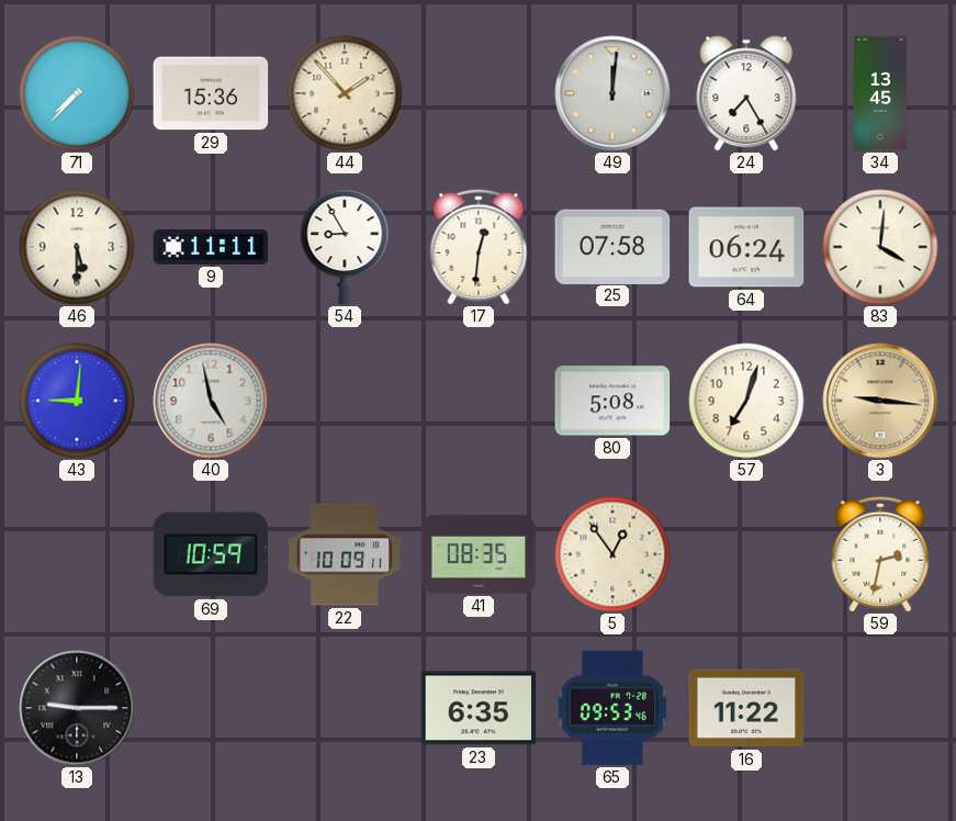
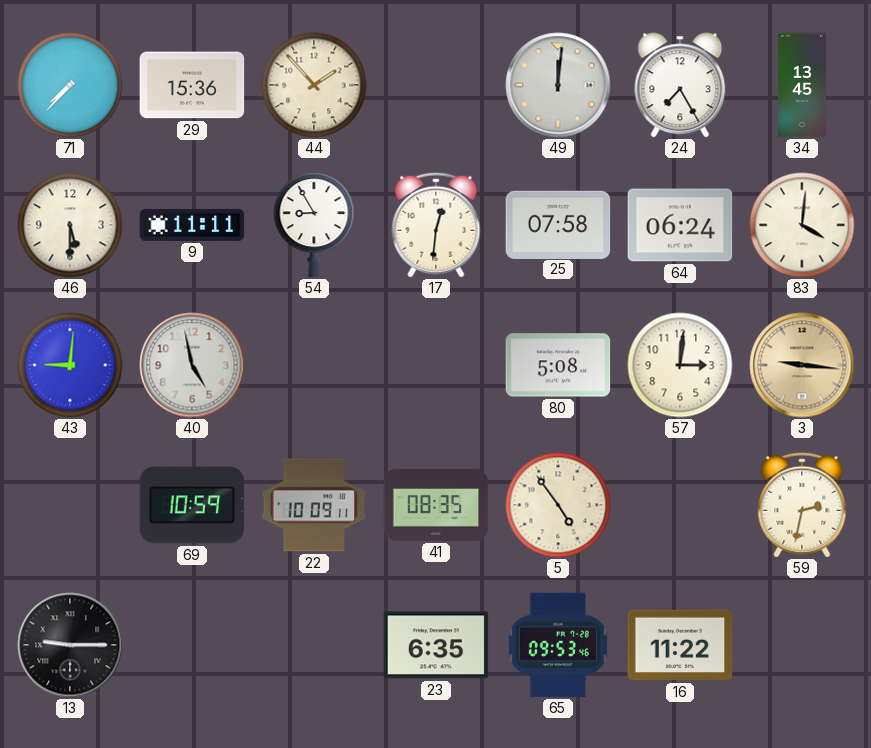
57: 7:03 -> 3:01
5: 12:54 -> 4:54
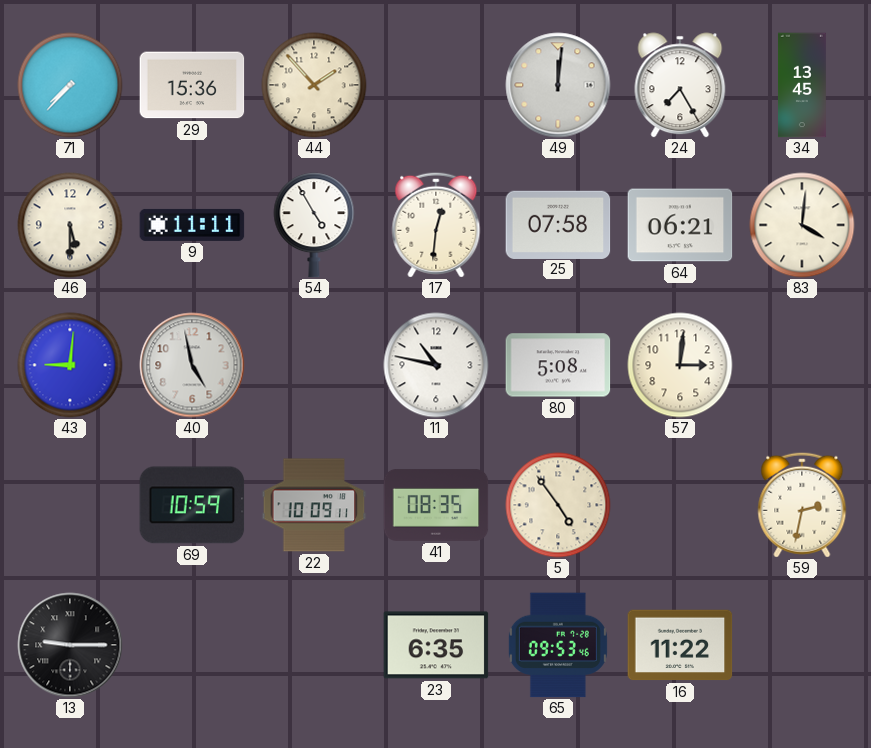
54: 8:55 -> 4:55
64: 06:24 -> 06:21
11: none -> 10:47
3: 9:16 -> none
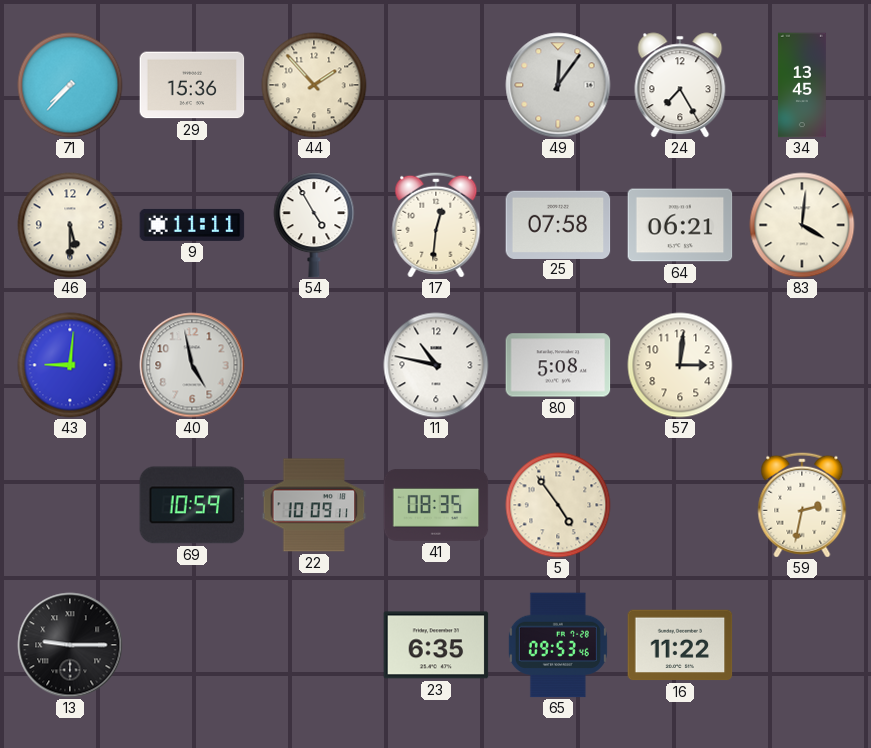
49: 12:01 -> 12:06
